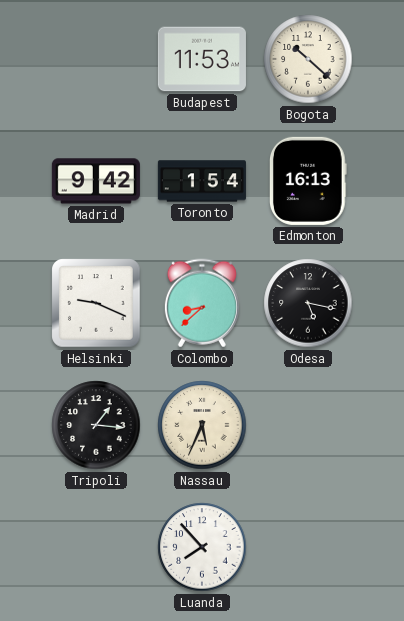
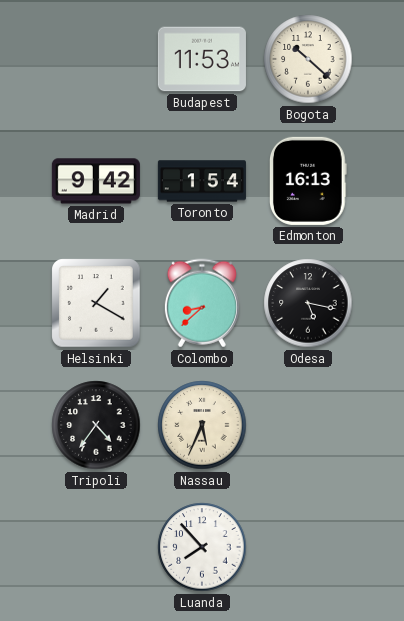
Helsinki: 9:19 -> 1:20
Tripoli: 1:16 -> 4:36
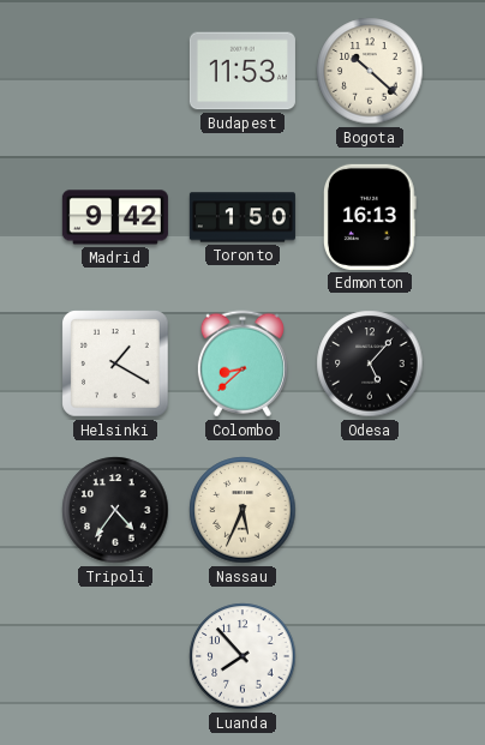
Toronto: 1:54 -> 1:50
Odesa: 5:17 -> 5:07
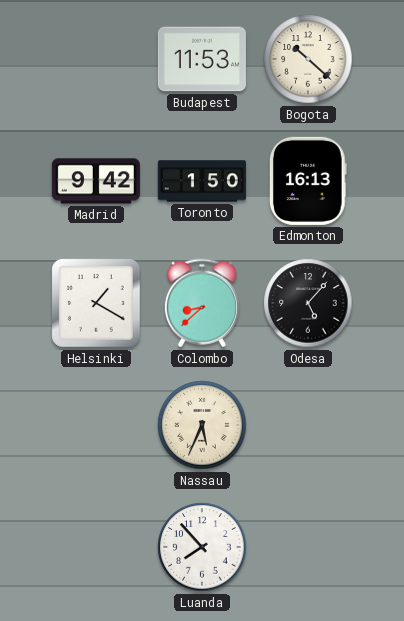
Tripoli: 4:36 -> none
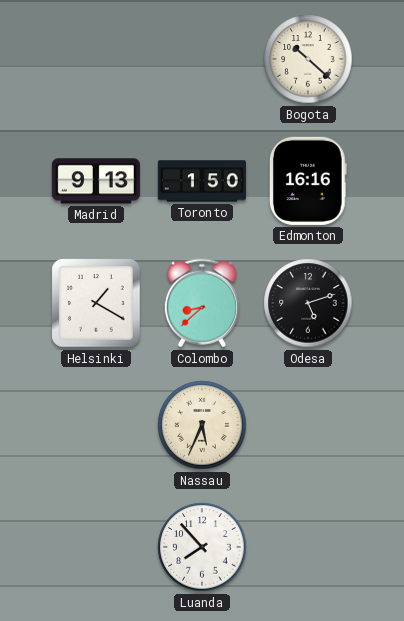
Budapest: 11:53 -> none
Madrid: 9:42 -> 9:13
Edmonton: 16:13 -> 16:16
Odesa: 5:07 -> 5:12
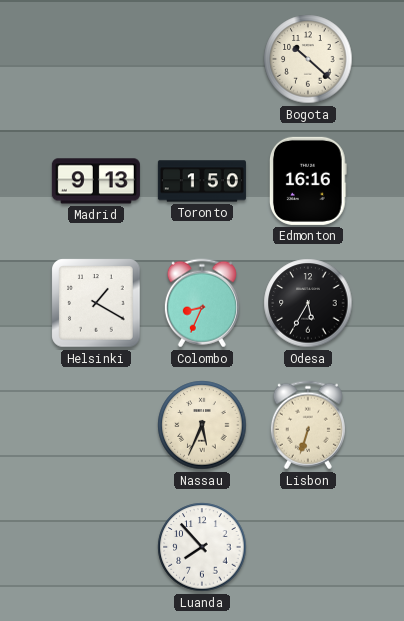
Colombo: 8:38 -> 8:34
Odesa: 5:12 -> 5:35
Lisbon: none -> 6:33
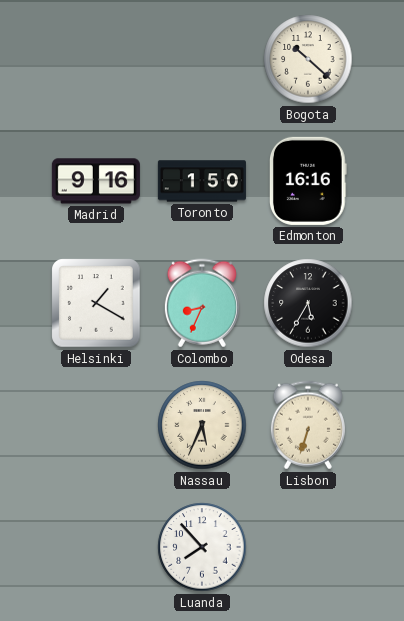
Madrid: 9:13 -> 9:16
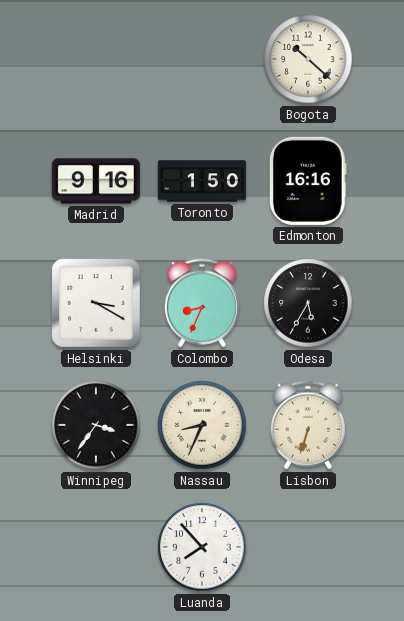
Helsinki: 1:20 -> 3:20
Winnipeg: none -> 3:36
Nassau: 5:34 -> 8:34
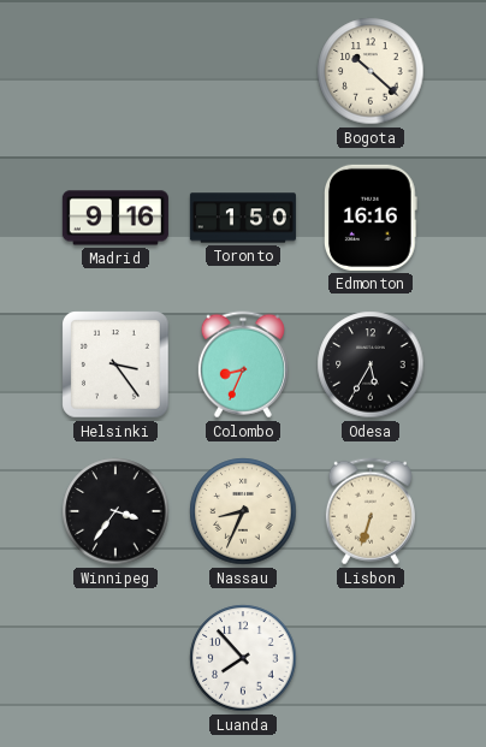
Helsinki: 3:20 -> 3:24
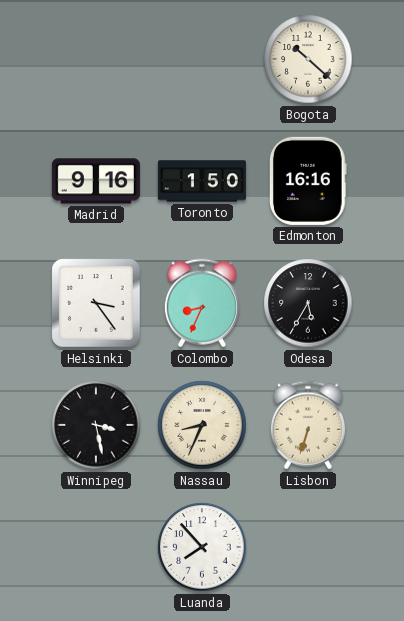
Winnipeg: 3:36 -> 3:28
